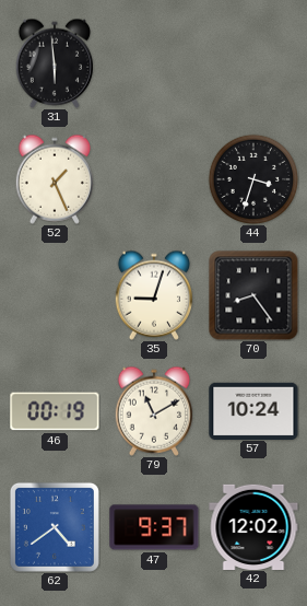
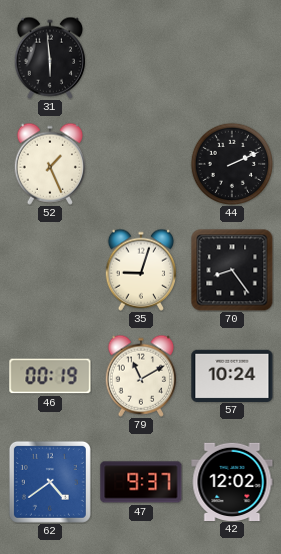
44: 3:33 -> 2:11
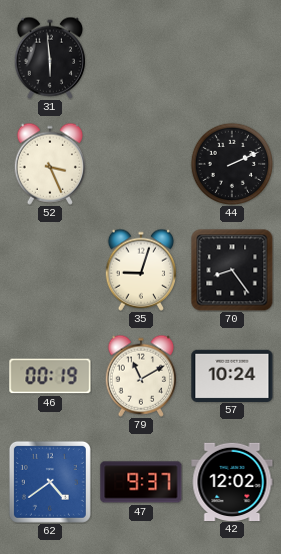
52: 1:26 -> 3:26
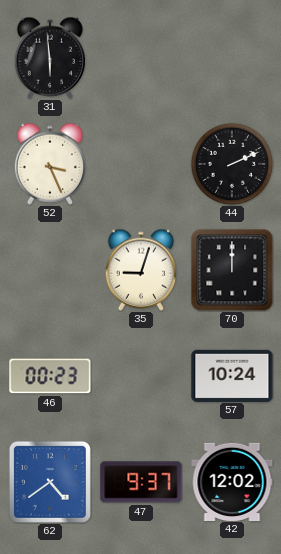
70: 8:24 -> 12:00
46: 00:19 -> 00:23
79: 11:10 -> none
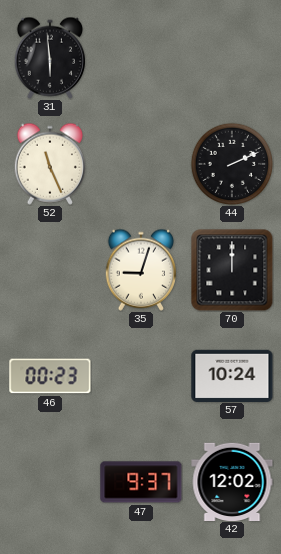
52: 3:26 -> 11:26
62: 4:39 -> none
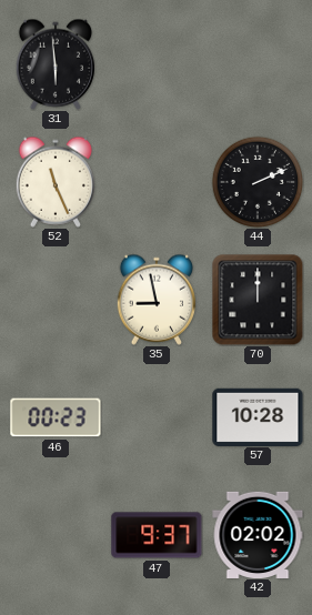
35: 9:03 -> 8:58
57: 10:24 -> 10:28
42: 12:02 -> 02:02
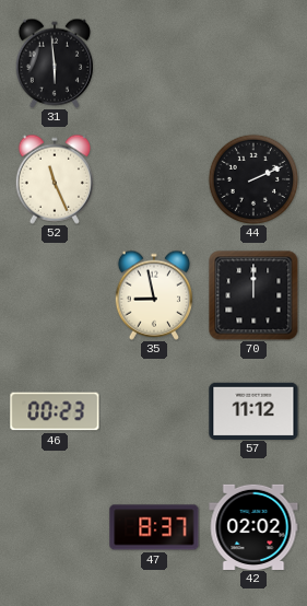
57: 10:28 -> 11:12
47: 9:37 -> 8:37
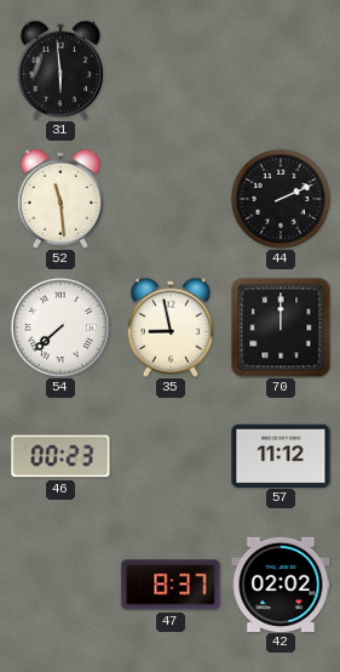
52: 11:26 -> 11:29
54: none -> 7:38
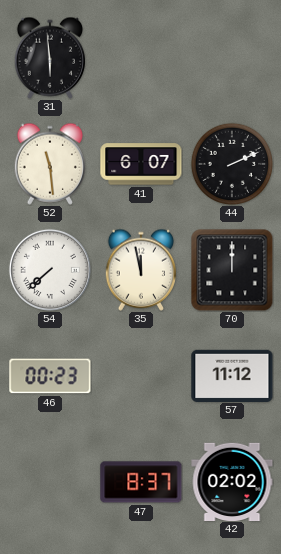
41: none -> 6:07
35: 8:58 -> 11:58
